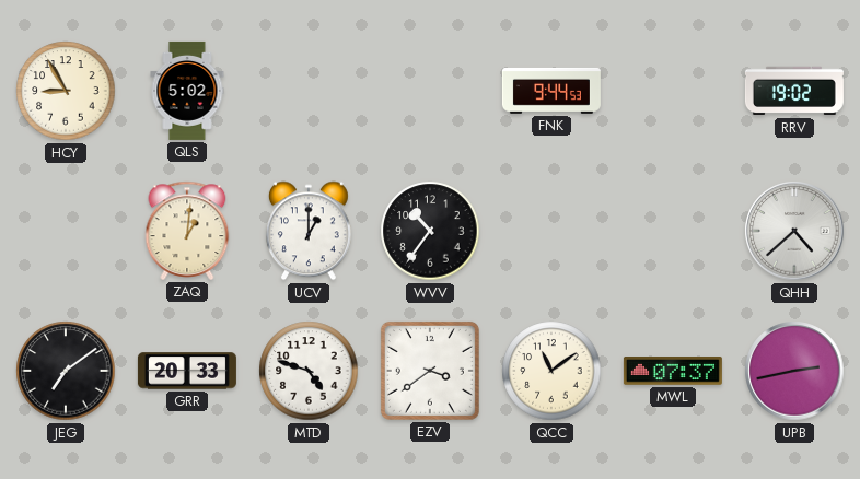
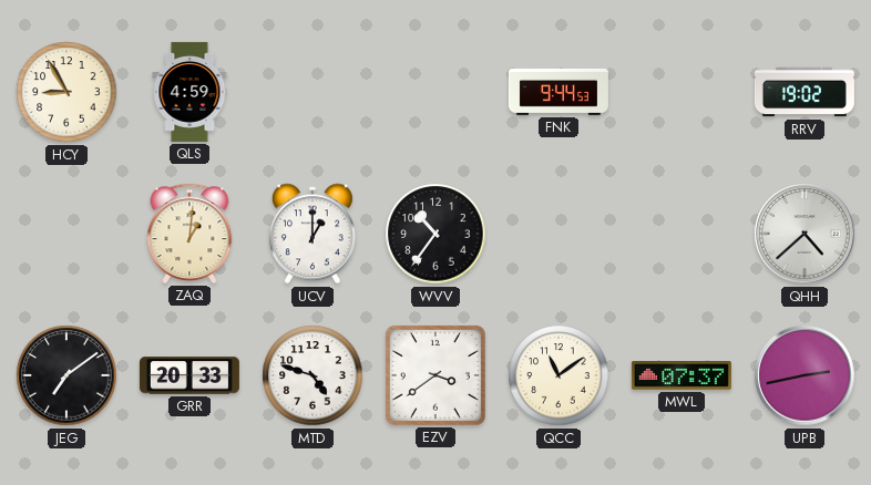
QLS: 5:02 -> 4:59
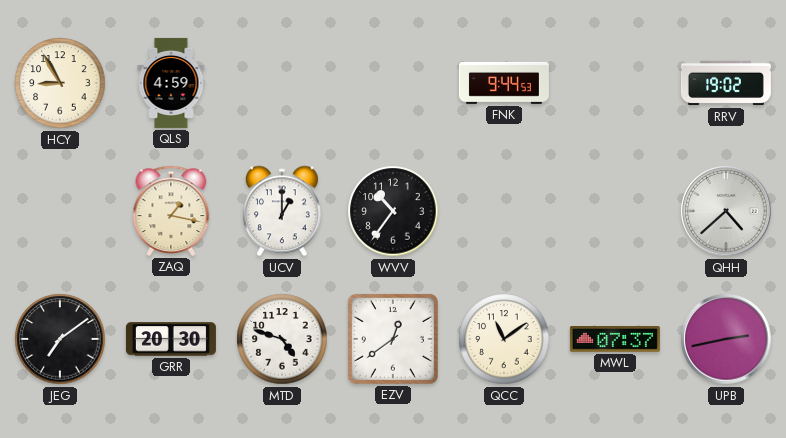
ZAQ: 1:01 -> 1:17
GRR: 20:33 -> 20:30
EZV: 3:39 -> 12:39
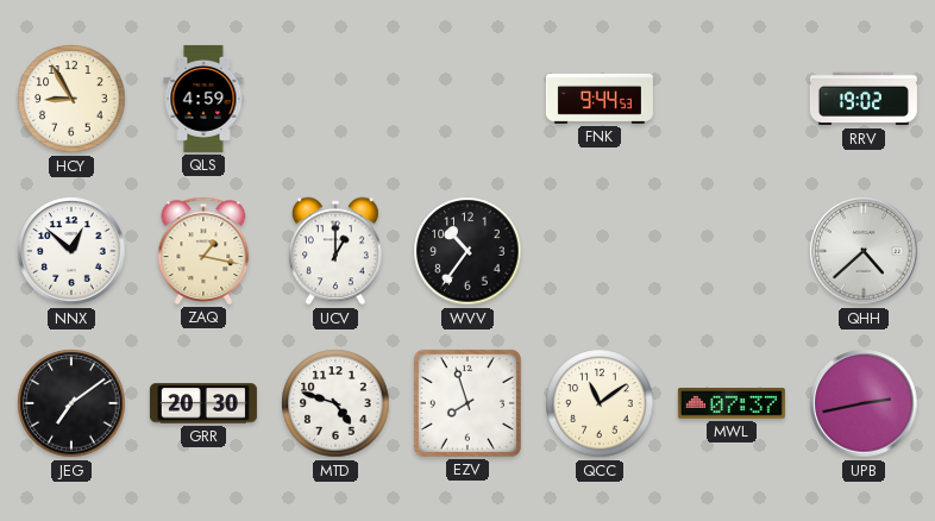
NNX: none -> 12:52
EZV: 12:39 -> 7:57
